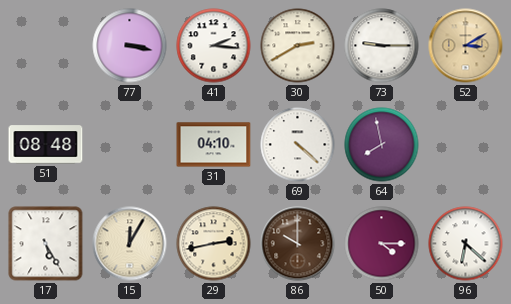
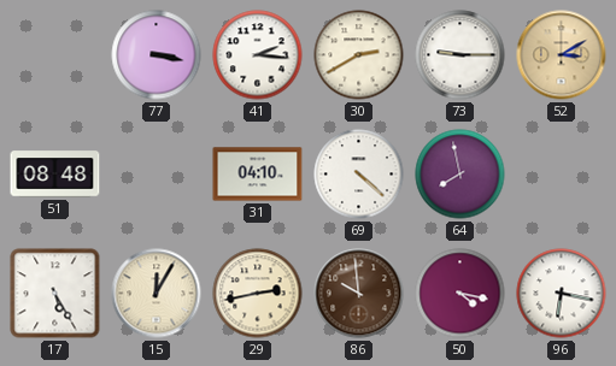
86: 10:00 -> 9:59
50: 4:15 -> 4:17
96: 6:22 -> 6:17
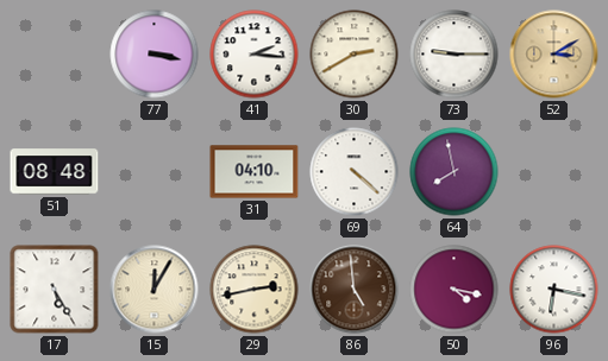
86: 9:59 -> 4:59
